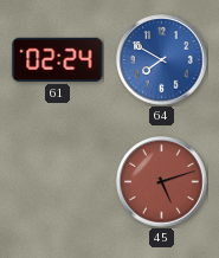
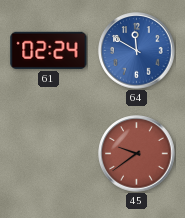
64: 7:50 -> 11:50
45: 5:12 -> 9:39
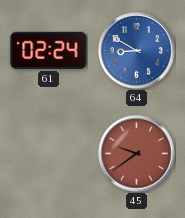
64: 11:50 -> 8:50
